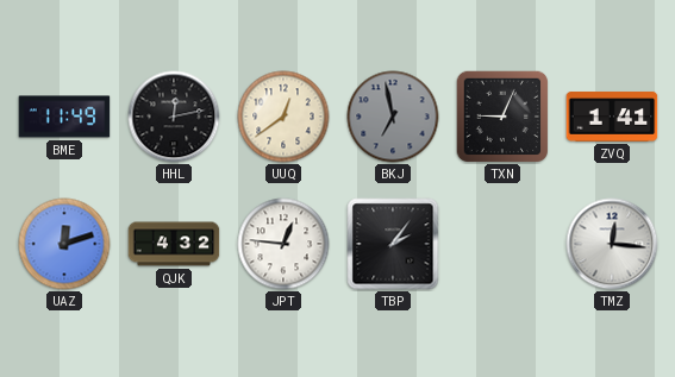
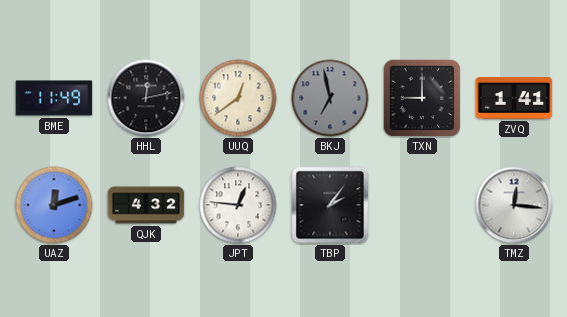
TXN: 9:04 -> 9:00
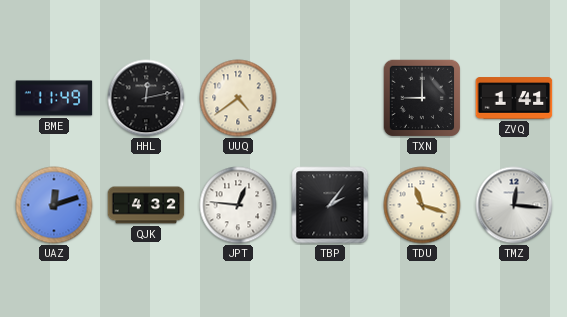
UUQ: 12:39 -> 4:39
BKJ: 6:58 -> none
TDU: none -> 11:18
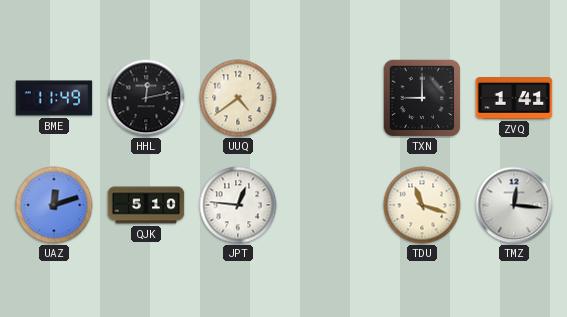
QJK: 4:32 -> 5:10
TBP: 2:06 -> none
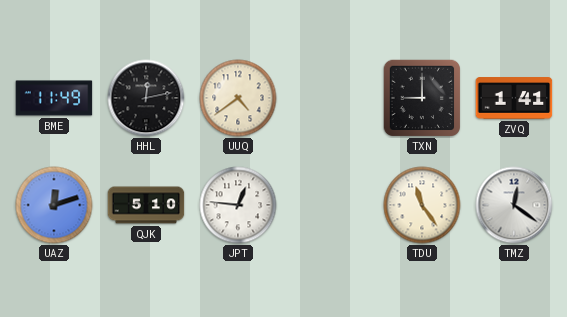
TDU: 11:18 -> 11:24
TMZ: 12:16 -> 12:21
